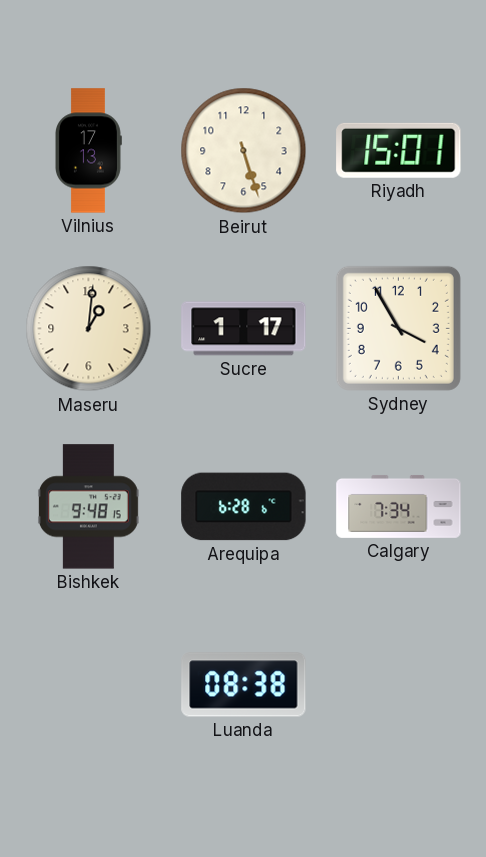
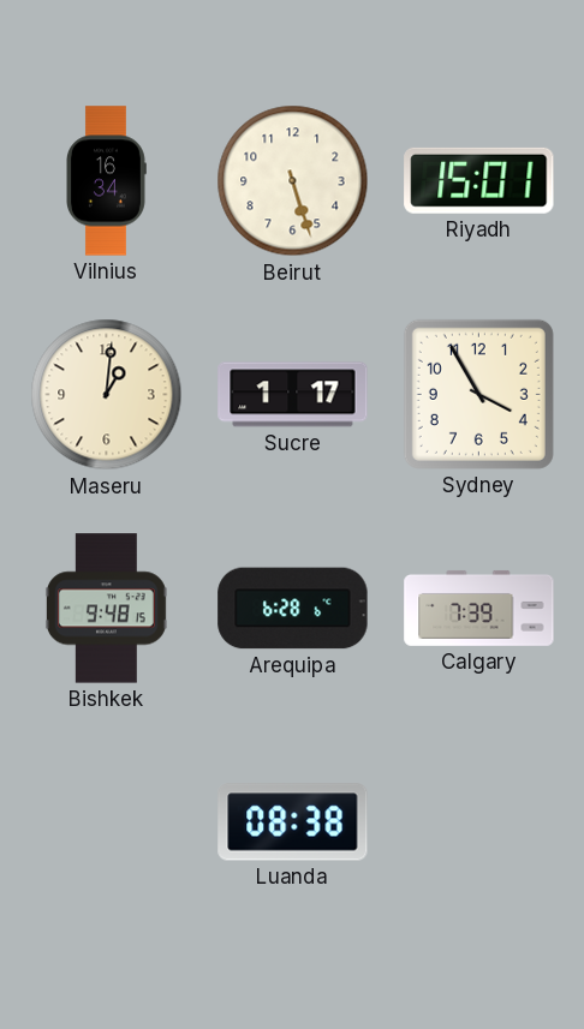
Vilnius: 17:13 -> 16:34
Calgary: 7:34 -> 7:39
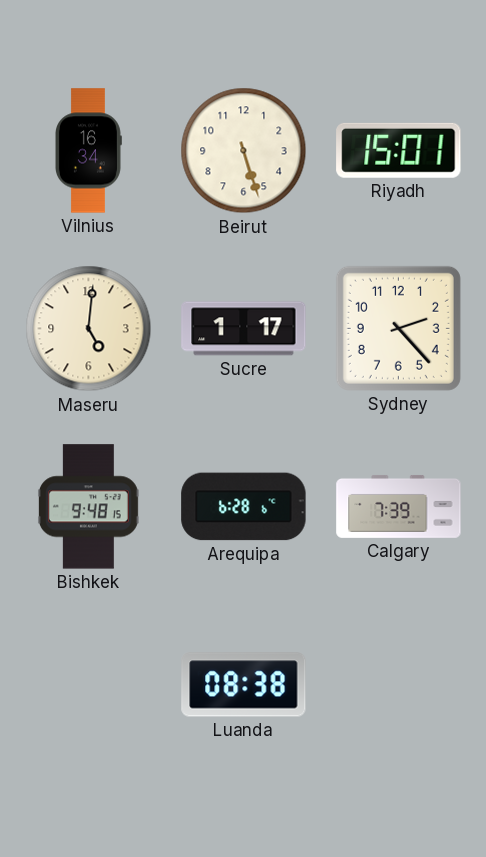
Maseru: 1:01 -> 5:01
Sydney: 3:55 -> 2:23
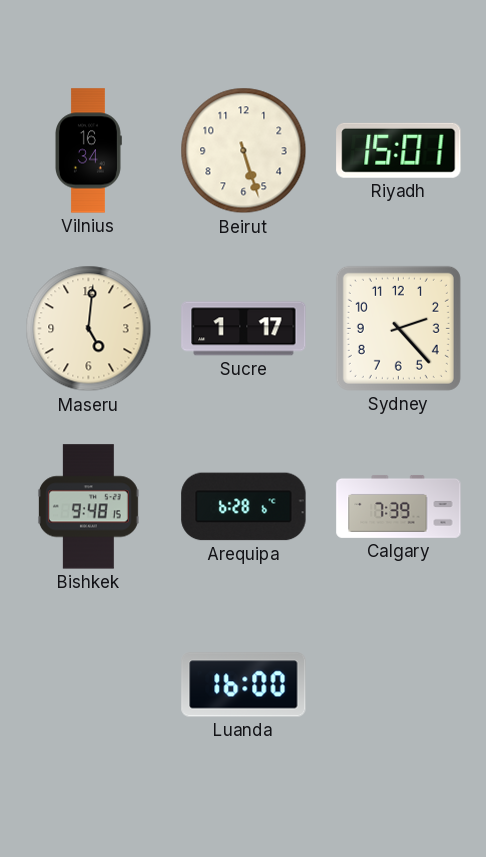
Luanda: 08:38 -> 16:00
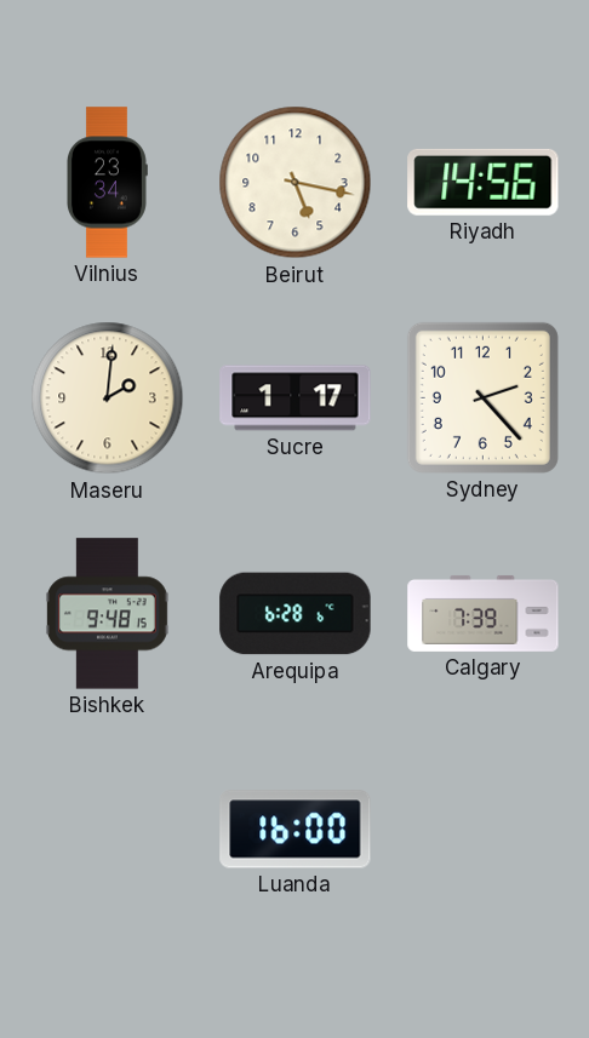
Vilnius: 16:34 -> 23:34
Beirut: 5:27 -> 5:17
Riyadh: 15:01 -> 14:56
Maseru: 5:01 -> 2:01
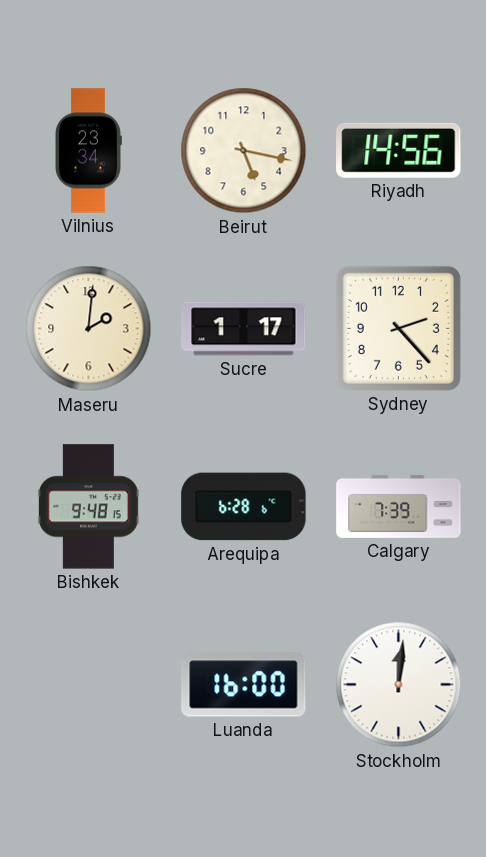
Stockholm: none -> 12:01
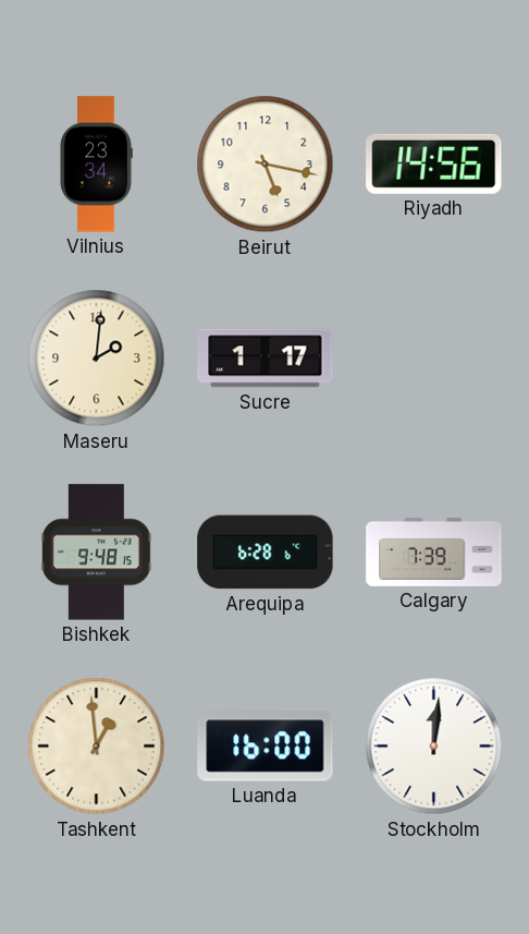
Sydney: 2:23 -> none
Tashkent: none -> 12:59
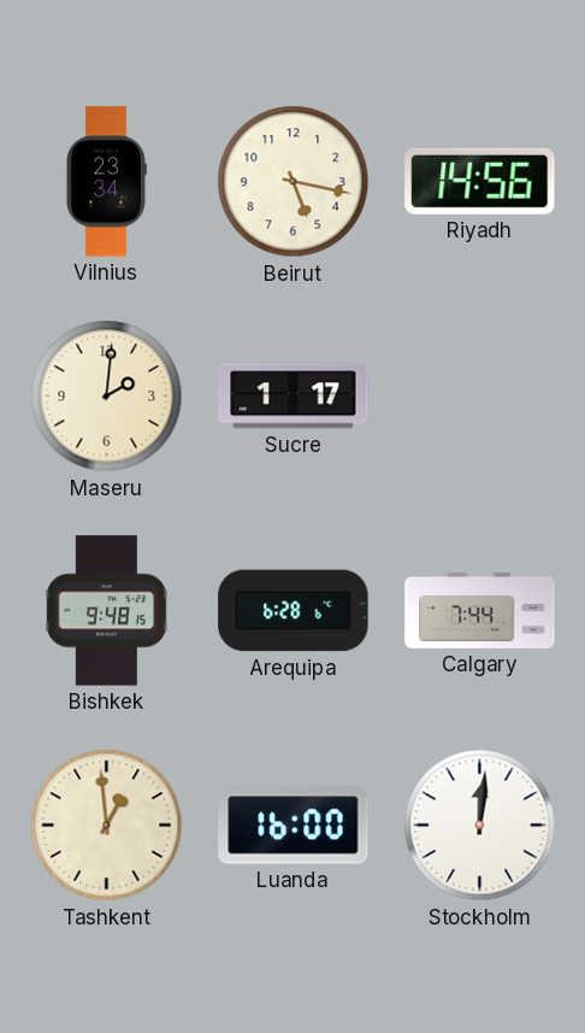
Calgary: 7:39 -> 7:44
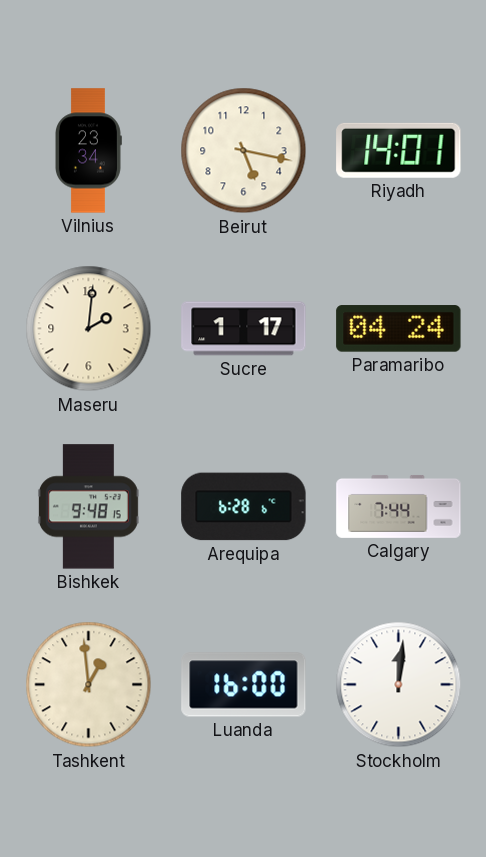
Riyadh: 14:56 -> 14:01
Paramaribo: none -> 04:24
